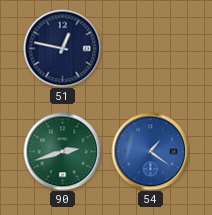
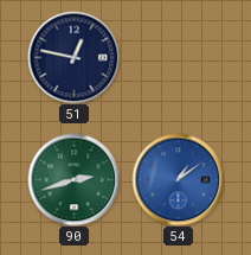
54: 1:21 -> 1:09
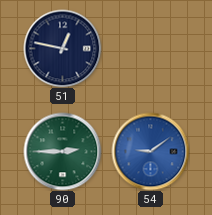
90: 2:42 -> 2:45
54: 1:09 -> 9:09
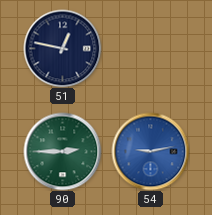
54: 9:09 -> 9:13
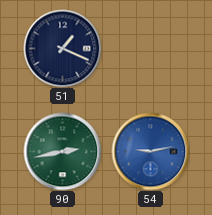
51: 12:47 -> 1:19
90: 2:45 -> 2:43
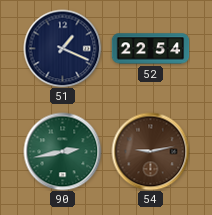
52: none -> 22:54
54 dial: blue -> brown
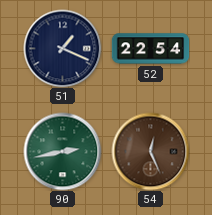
54: 9:13 -> 12:26
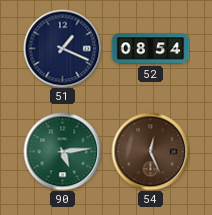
52: 22:54 -> 08:54
90: 2:43 -> 5:14
